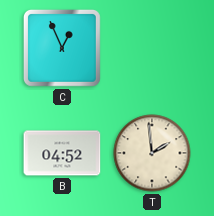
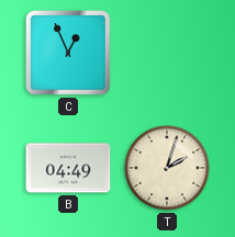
B: 04:52 -> 04:49
T: 1:59 -> 2:03
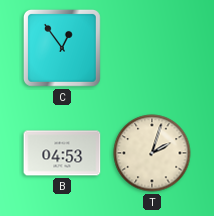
C: 12:56 -> 12:54
B: 04:49 -> 04:53
